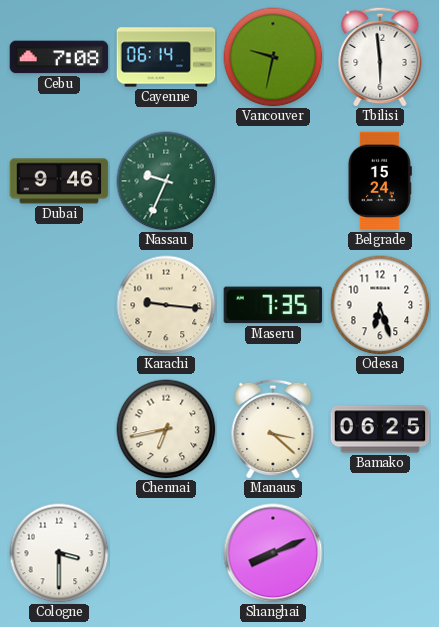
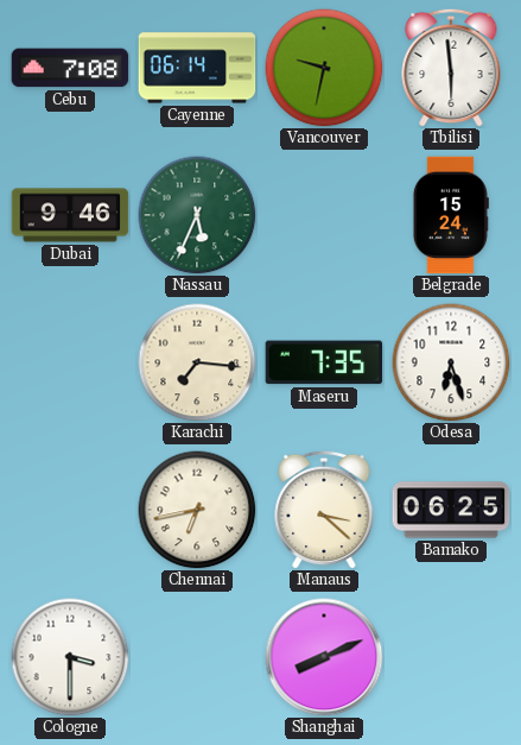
Nassau: 9:34 -> 5:34
Karachi: 9:16 -> 7:16
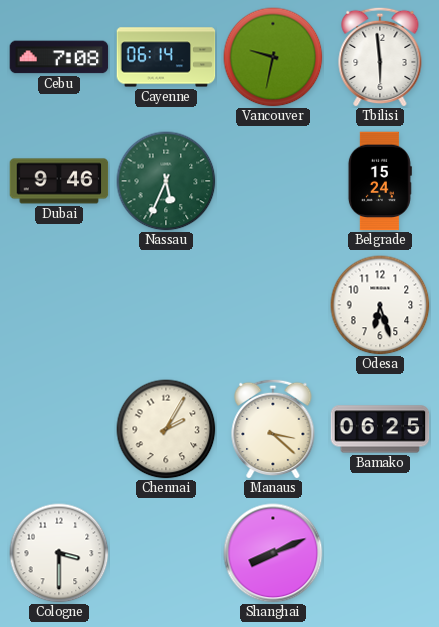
Karachi: 7:16 -> none
Maseru: 7:35 -> none
Chennai: 6:43 -> 2:05
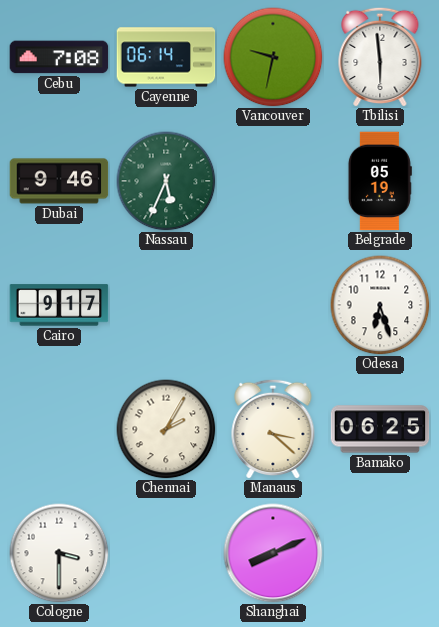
Belgrade: 15:24 -> 05:19
Cairo: none -> 9:17
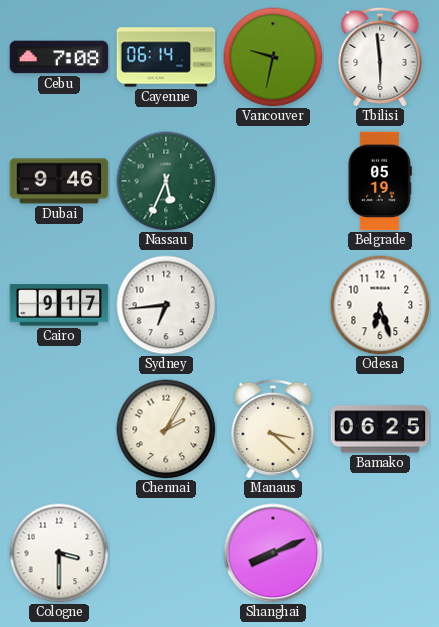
Sydney: none -> 6:44
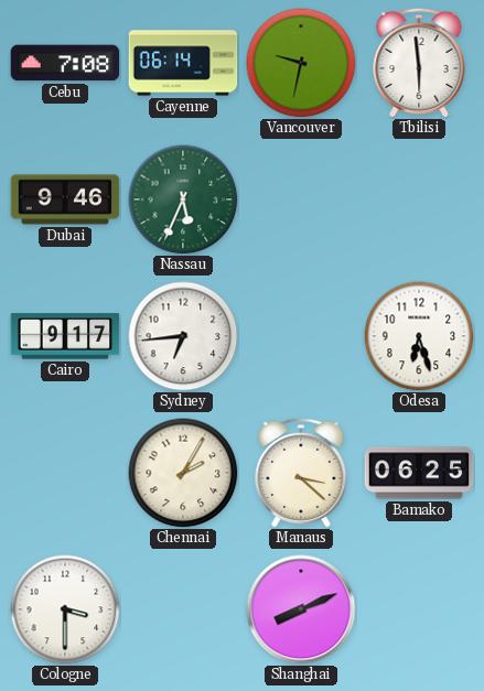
Belgrade: 05:19 -> none
